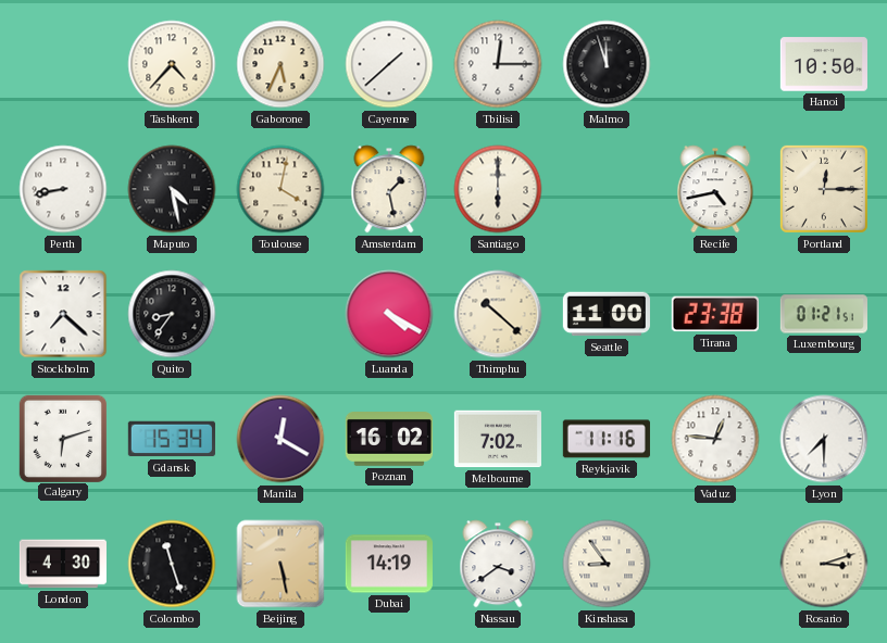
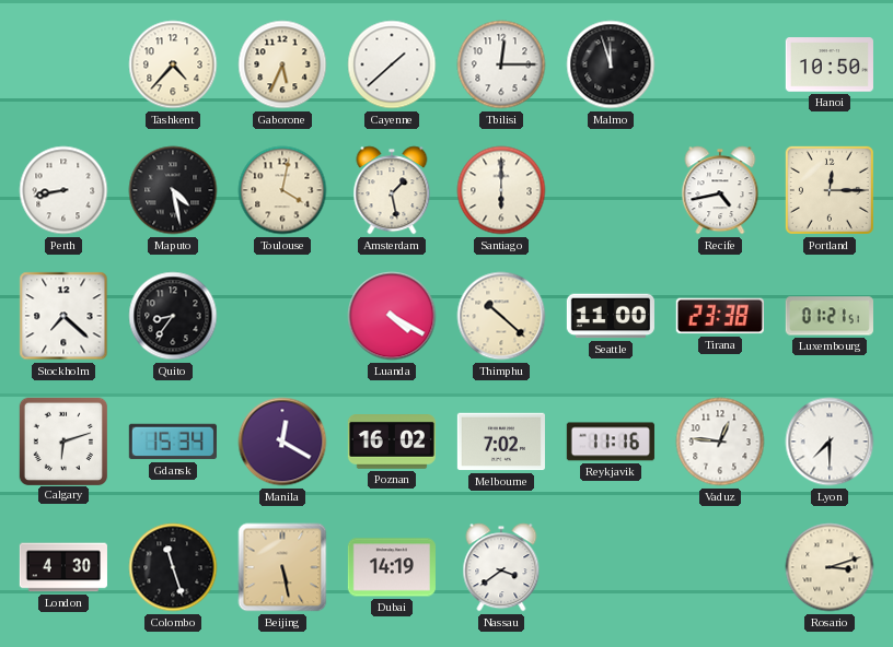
Kinshasa: 8:54 -> none
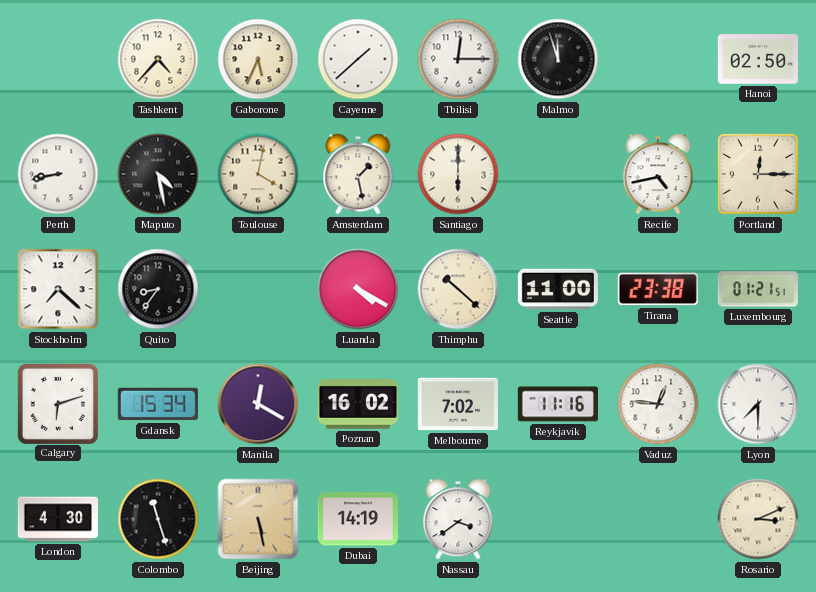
Hanoi: 10:50 -> 02:50
Rosario: 3:12 -> 3:11
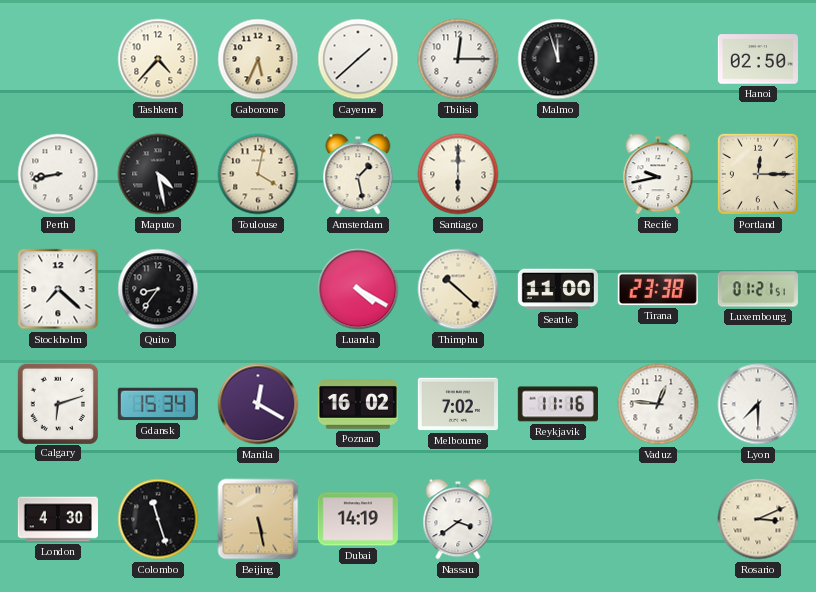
Recife: 4:43 -> 9:43
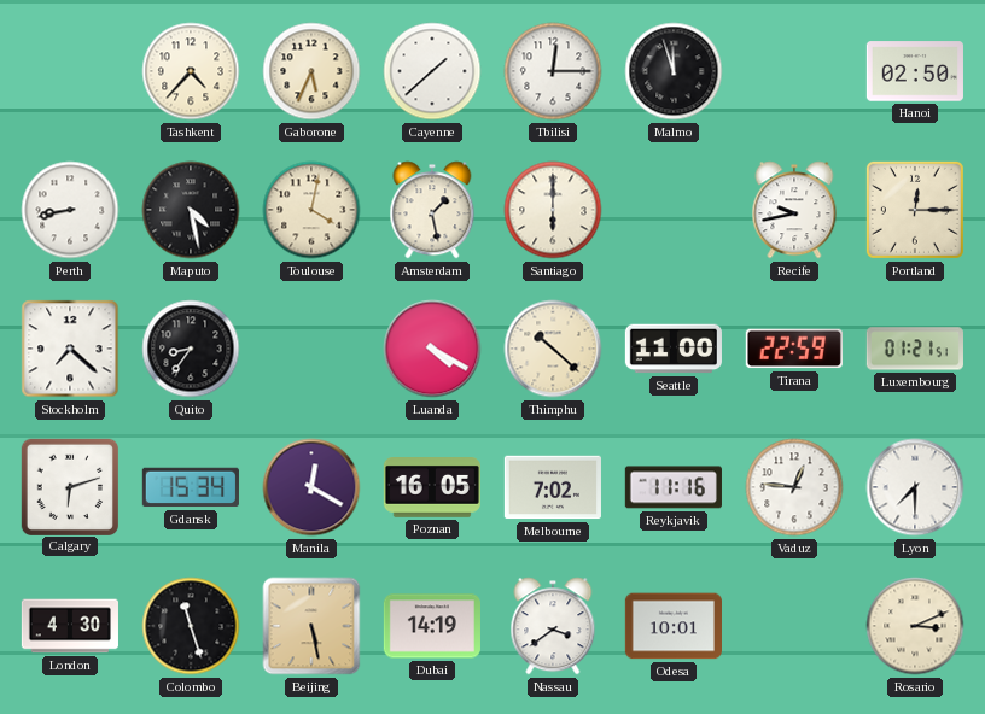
Tirana: 23:38 -> 22:59
Poznan: 16:02 -> 16:05
Odesa: none -> 10:01
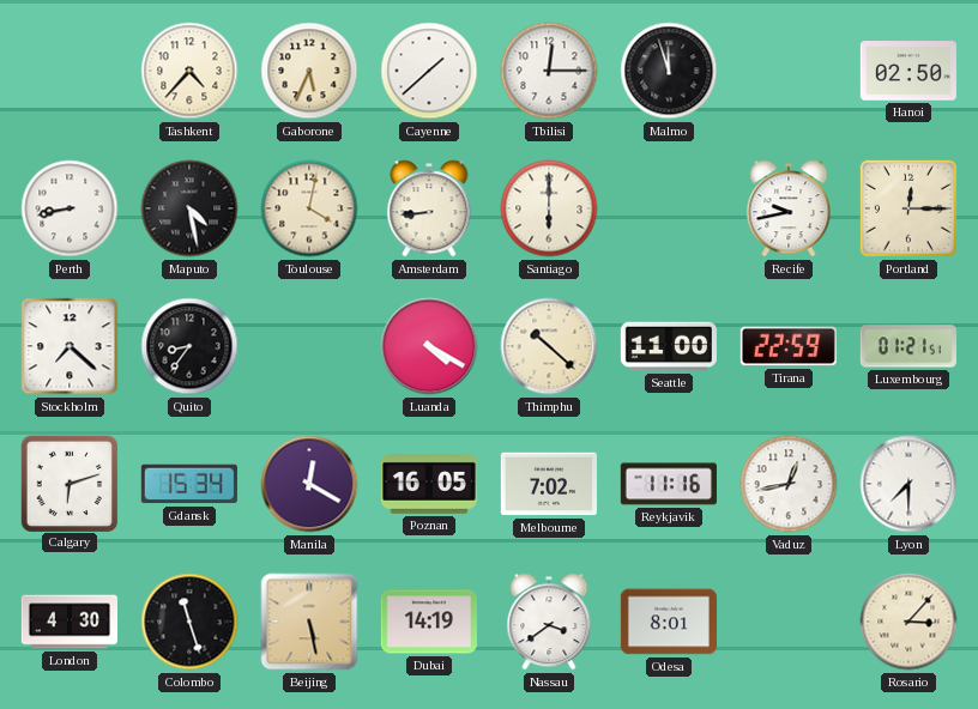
Amsterdam: 1:28 -> 8:44
Vaduz: 12:46 -> 12:43
Odesa: 10:01 -> 8:01
Rosario: 3:11 -> 3:07
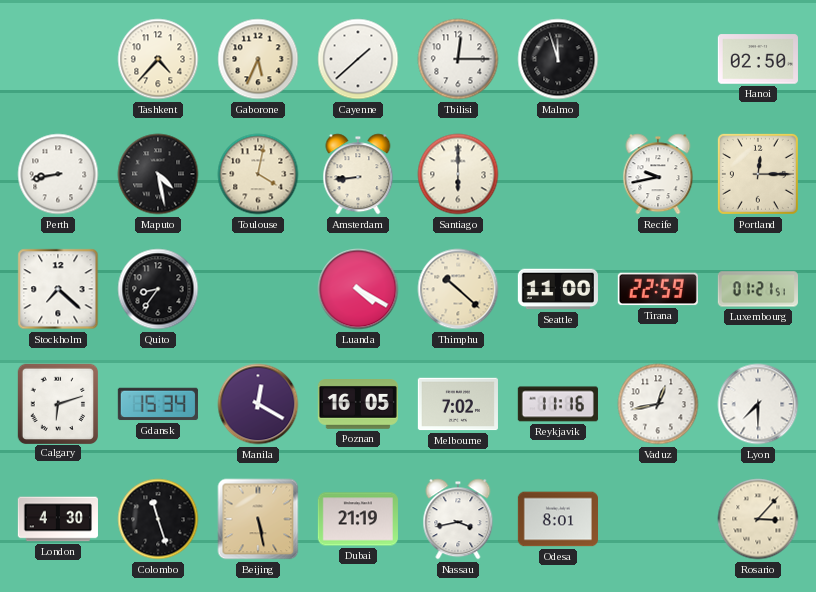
Dubai: 14:19 -> 21:19
Nassau: 3:39 -> 3:43
